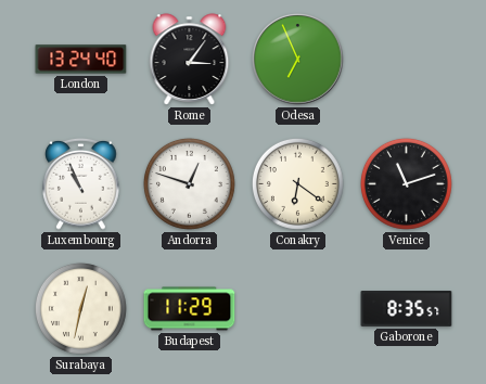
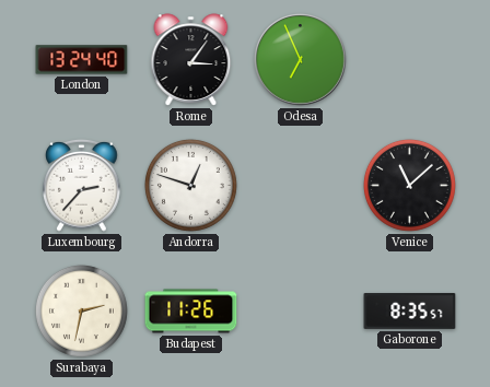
Luxembourg: 10:56 -> 2:37
Conakry: 6:21 -> none
Venice: 11:12 -> 11:08
Surabaya: 12:32 -> 2:32
Budapest: 11:29 -> 11:26
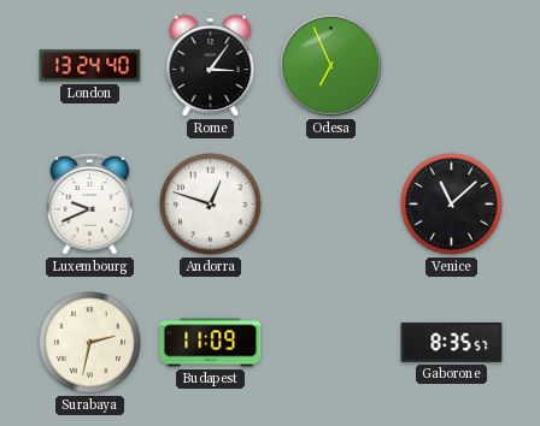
Luxembourg: 2:37 -> 9:41
Budapest: 11:26 -> 11:09
